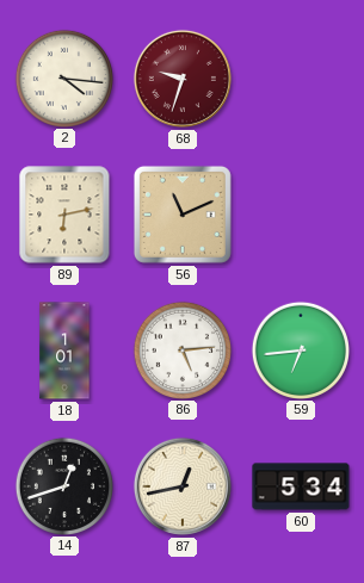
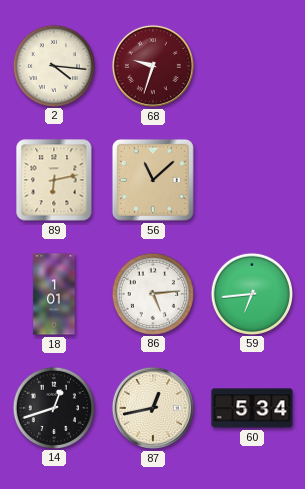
56: 11:11 -> 11:08
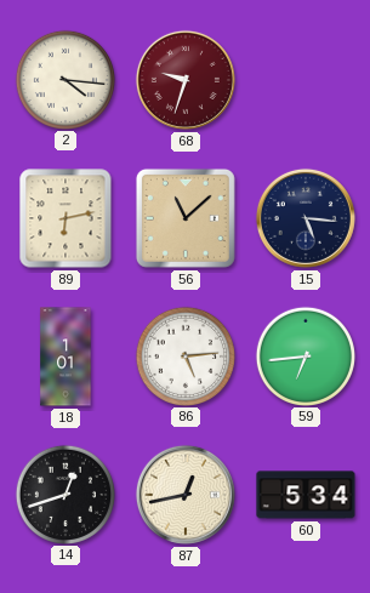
15: none -> 5:16
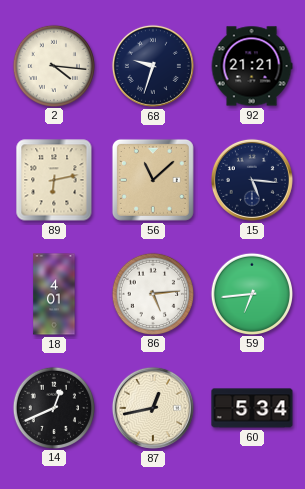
68 dial: burgundy -> navy
92: none -> 21:21
18: 1:01 -> 4:01
14: 12:42 -> 12:41
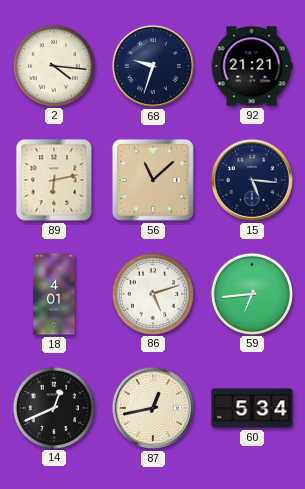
86: 5:14 -> 5:12
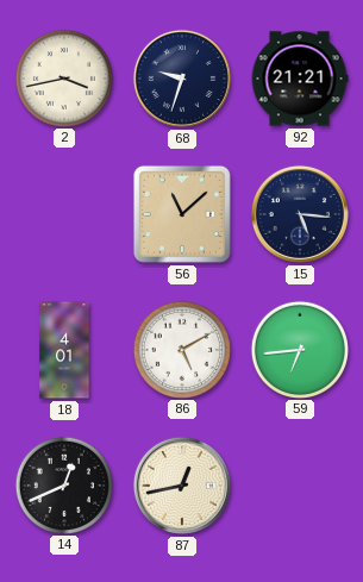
2: 4:16 -> 3:43
89: 6:13 -> none
86: 5:12 -> 5:10
60: 5:34 -> none
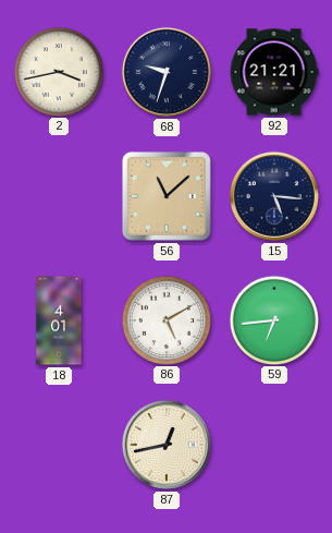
14: 12:41 -> none
